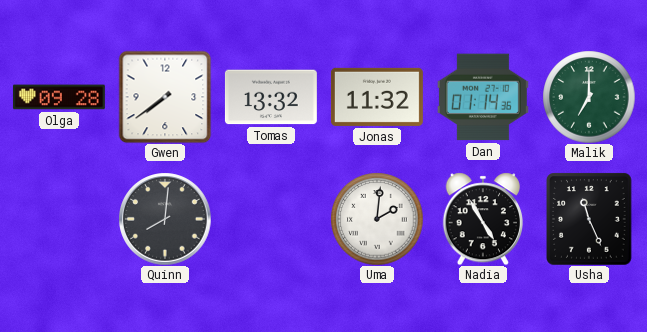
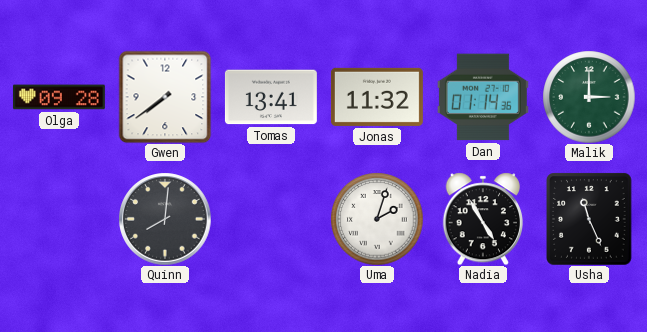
Tomas: 13:32 -> 13:41
Malik: 7:00 -> 3:00
Uma: 2:01 -> 2:03
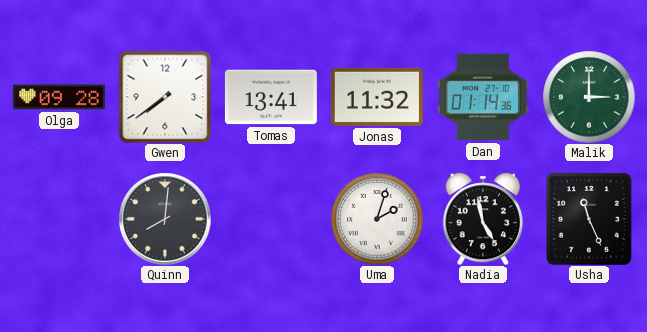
Nadia: 4:55 -> 4:58
